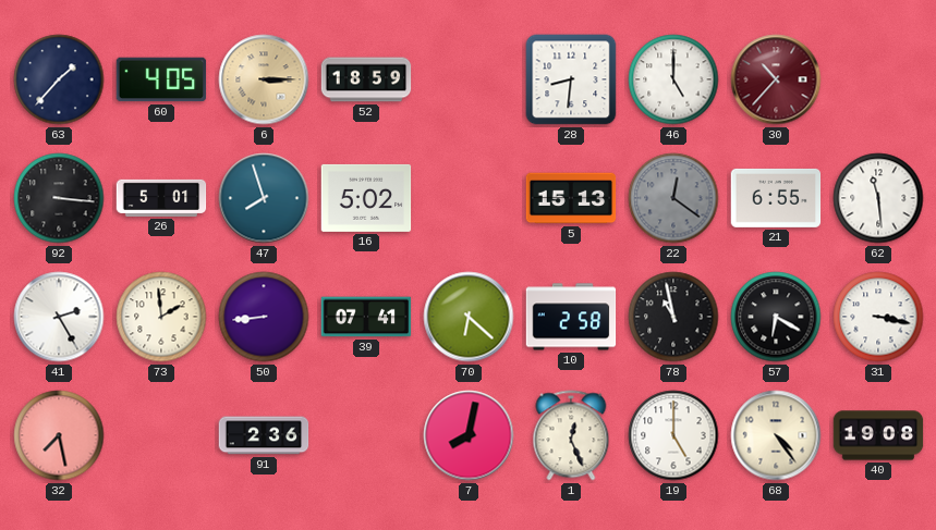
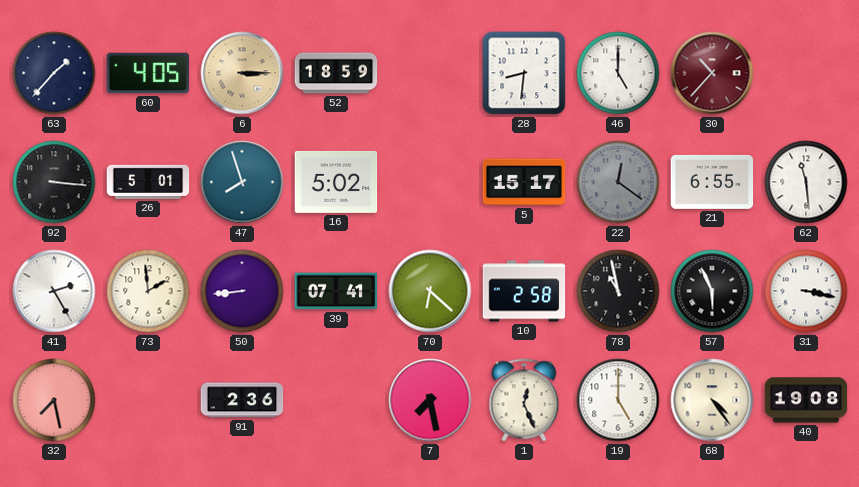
5: 15:13 -> 15:17
57: 6:20 -> 5:56
7: 8:02 -> 7:28
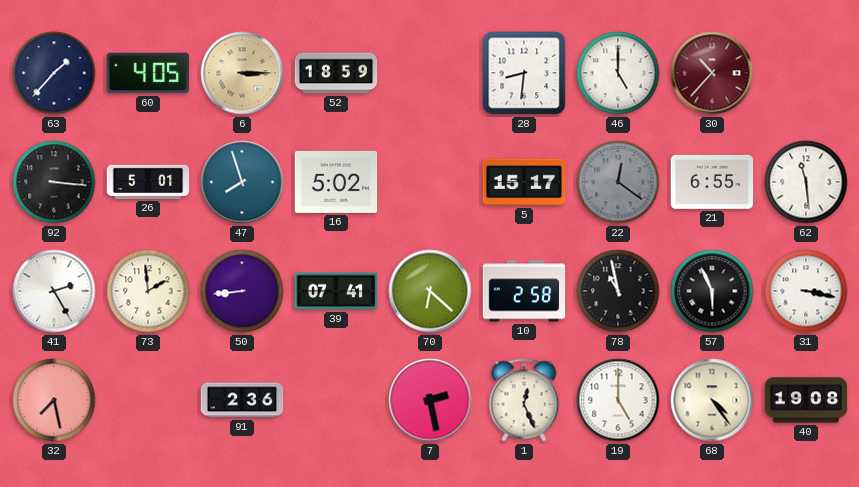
7: 7:28 -> 2:28
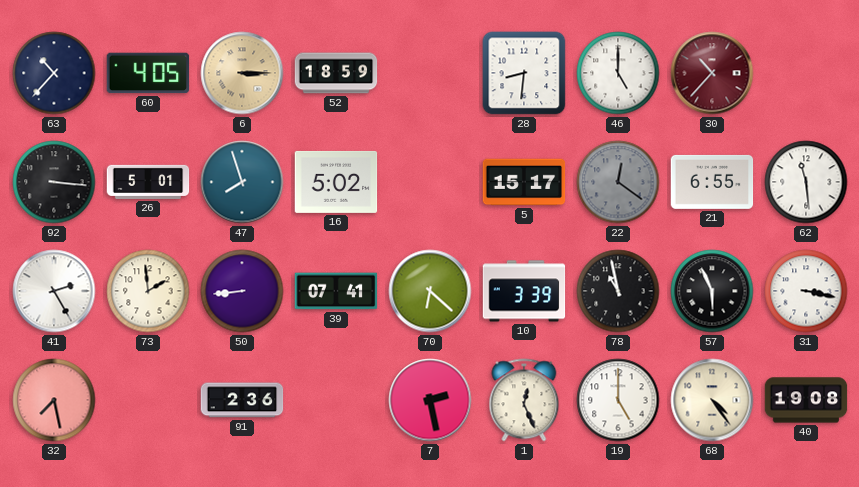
63: 1:37 -> 10:37
10: 2:58 -> 3:39
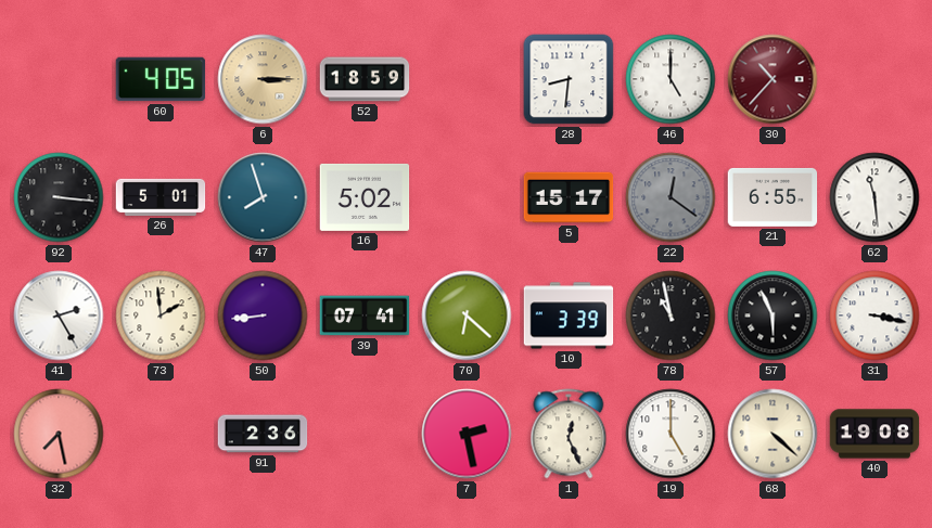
63: 10:37 -> none
68: 4:24 -> 4:22
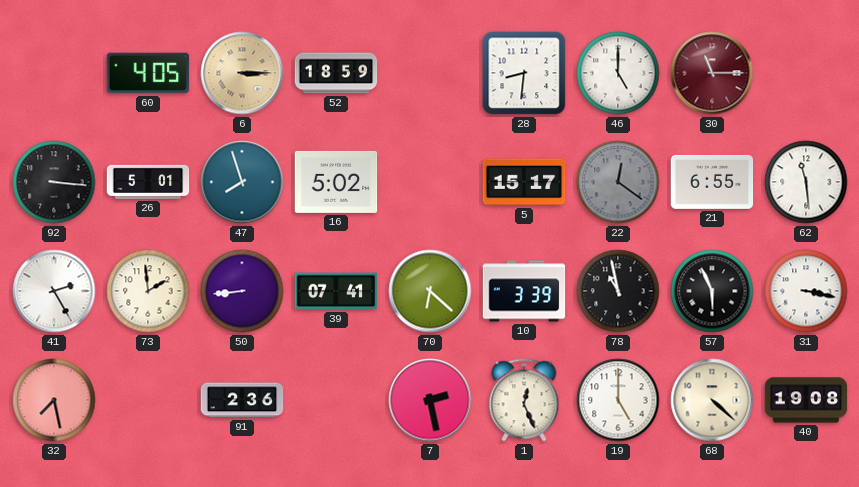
30: 10:37 -> 11:15
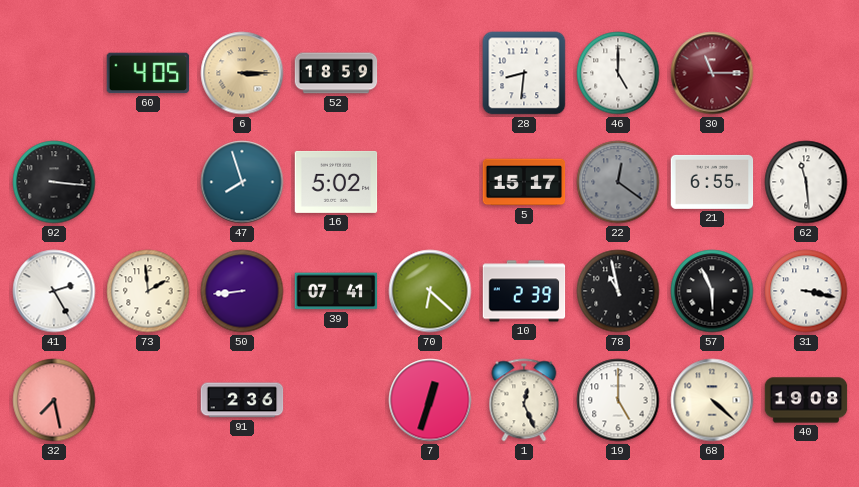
26: 5:01 -> none
10: 3:39 -> 2:39
7: 2:28 -> 12:33
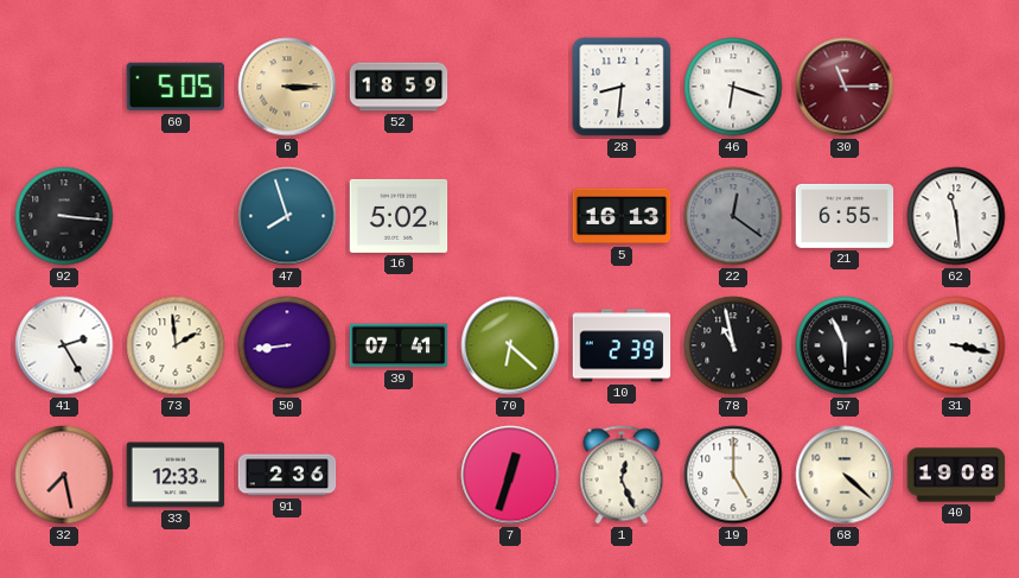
60: 4:05 -> 5:05
46: 5:00 -> 6:18
5: 15:17 -> 16:13
33: none -> 12:33
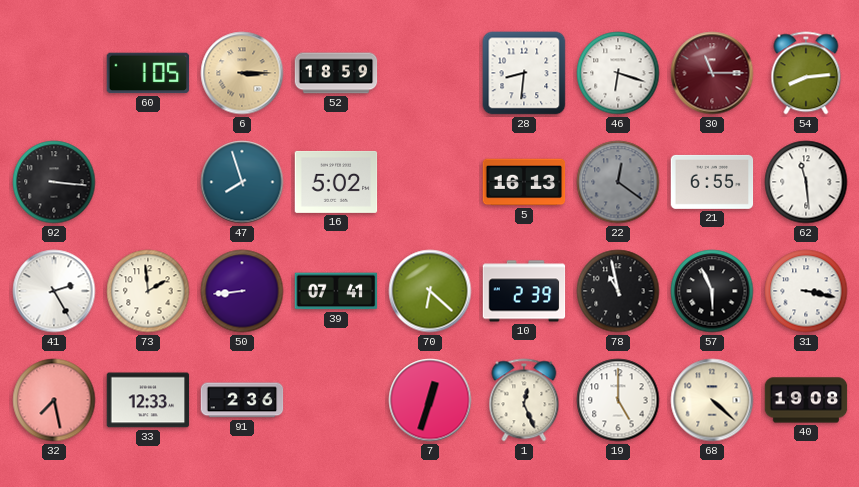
60: 5:05 -> 1:05
54: none -> 8:14
